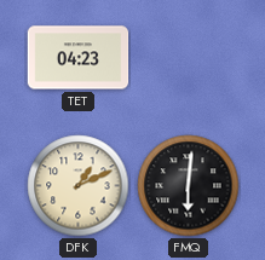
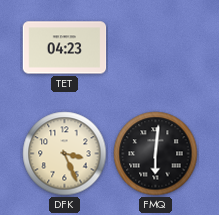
DFK: 1:11 -> 3:26
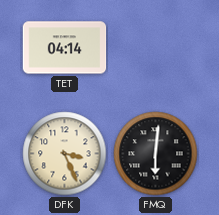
TET: 04:23 -> 04:14
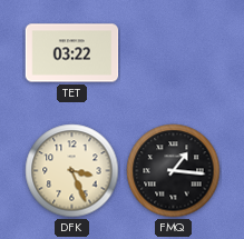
TET: 04:14 -> 03:22
FMQ: 6:01 -> 1:16
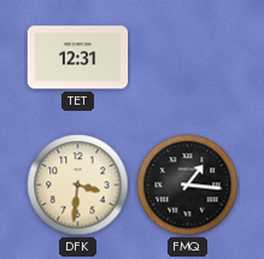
TET: 03:22 -> 12:31
DFK: 3:26 -> 3:31
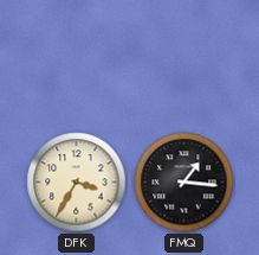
TET: 12:31 -> none
DFK: 3:31 -> 3:35
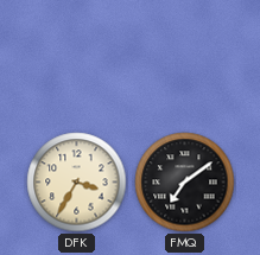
FMQ: 1:16 -> 7:09
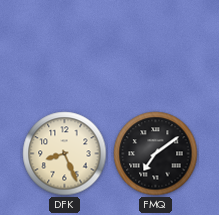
DFK: 3:35 -> 8:26
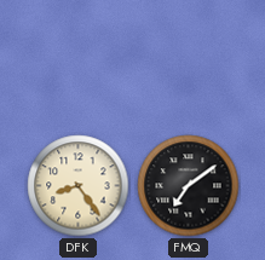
DFK: 8:26 -> 8:24
